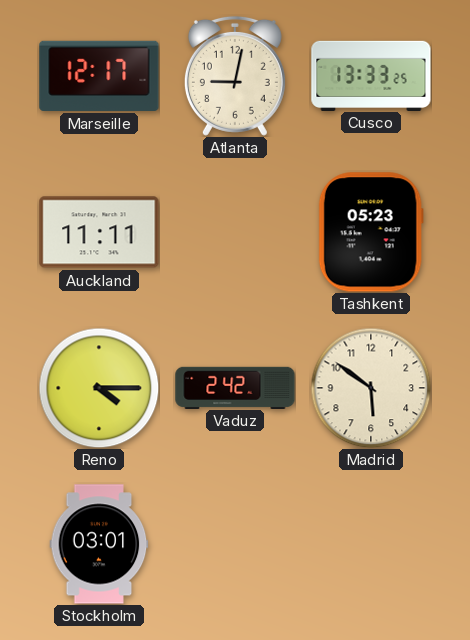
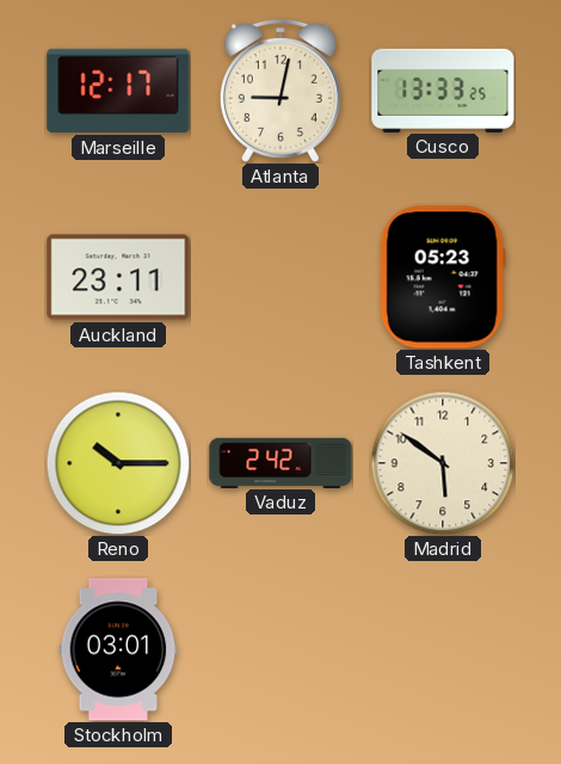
Auckland: 11:11 -> 23:11
Reno: 4:15 -> 10:15
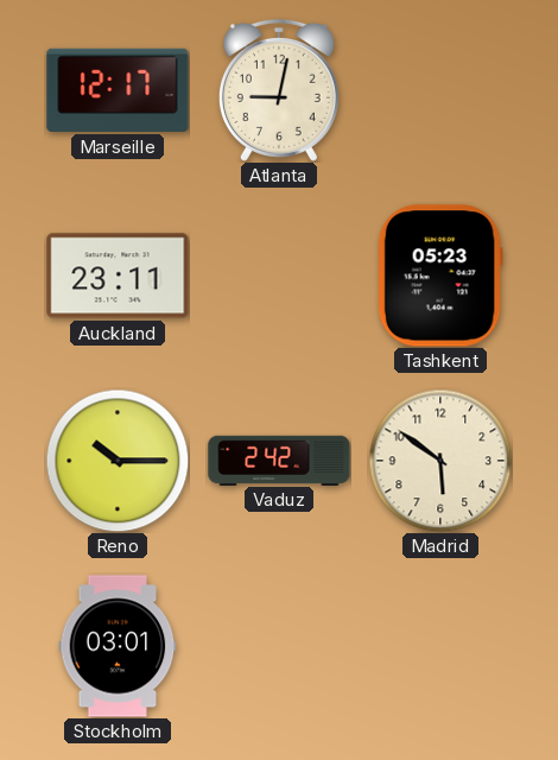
Cusco: 13:33 -> none
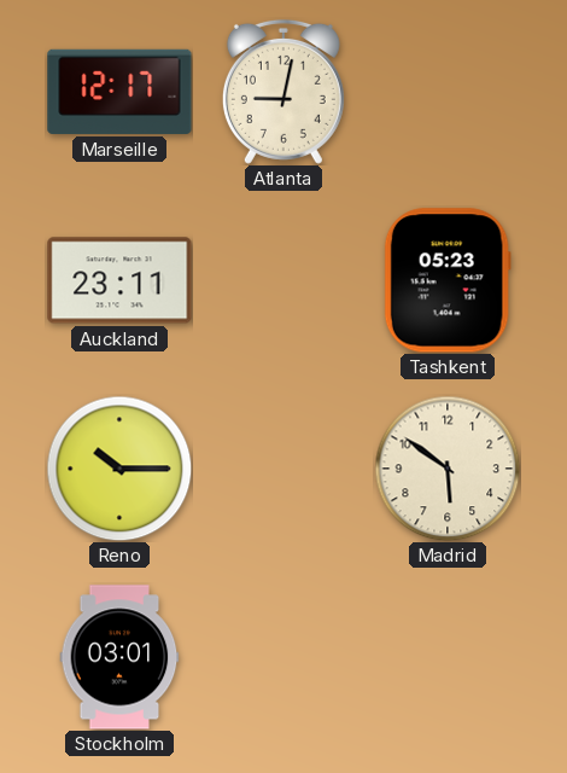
Vaduz: 2:42 -> none
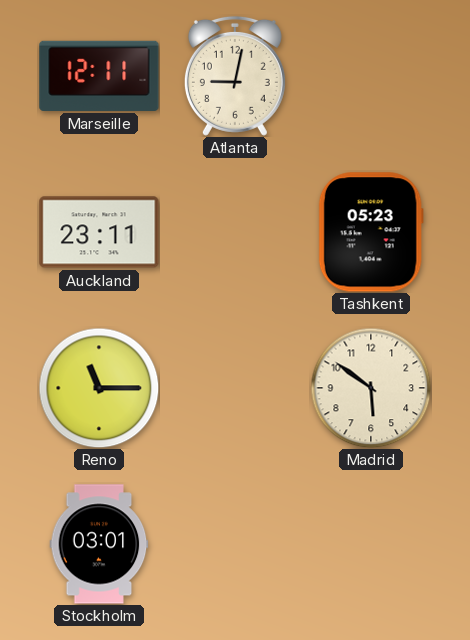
Marseille: 12:17 -> 12:11
Reno: 10:15 -> 11:15
